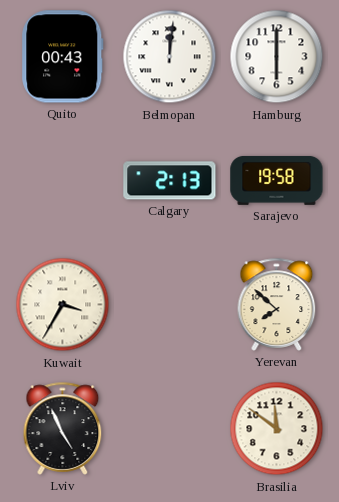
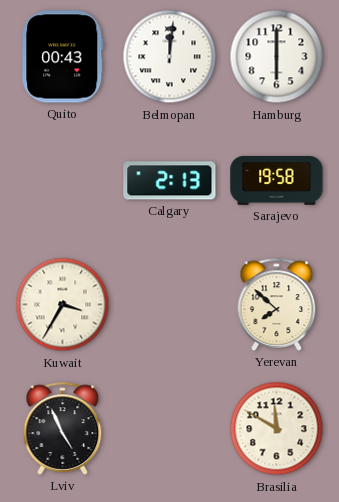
Brasilia: 11:51 -> 11:50
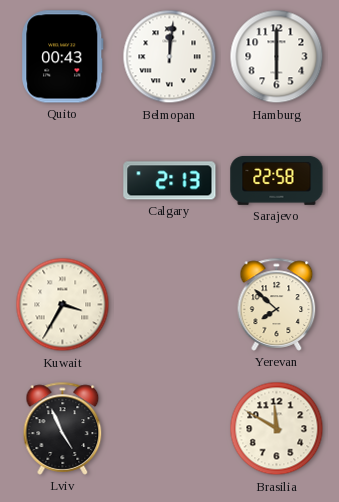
Sarajevo: 19:58 -> 22:58
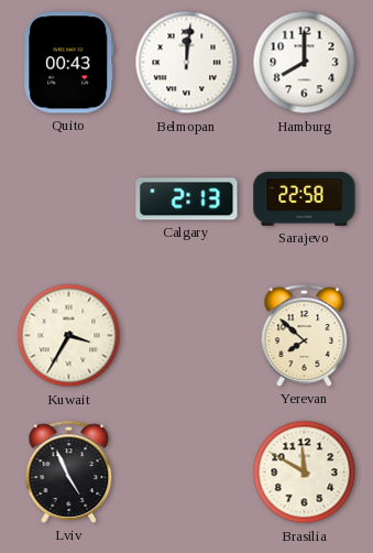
Hamburg: 6:00 -> 8:00
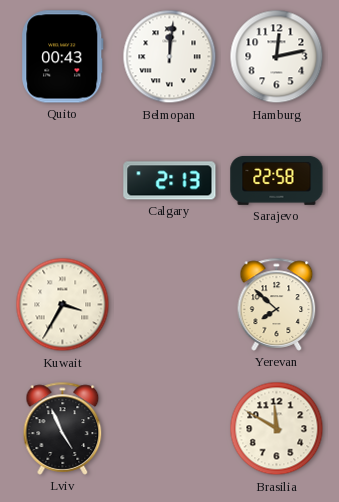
Hamburg: 8:00 -> 12:13
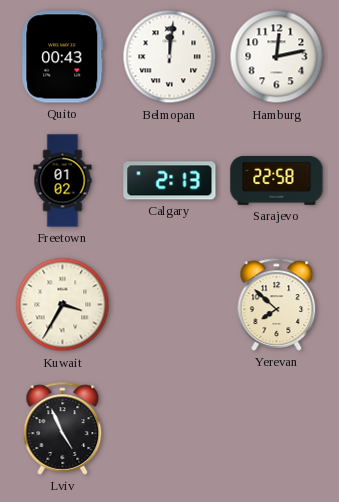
Freetown: none -> 01:02
Brasilia: 11:50 -> none
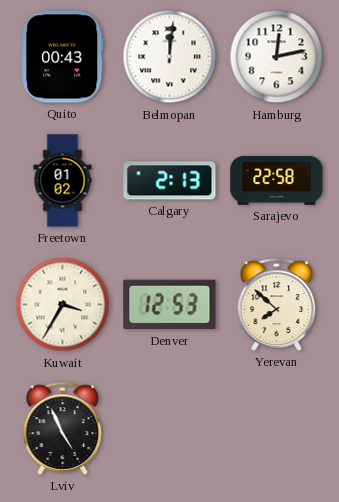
Denver: none -> 12:53
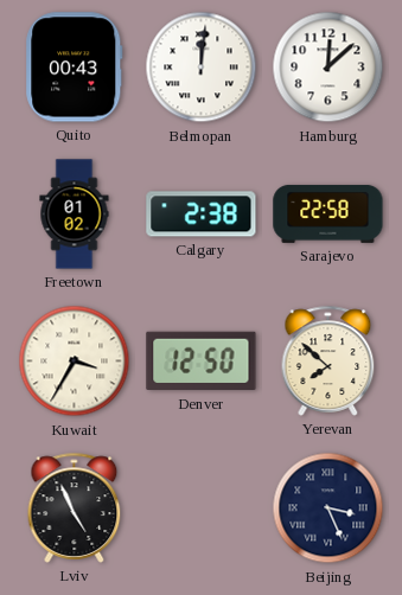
Hamburg: 12:13 -> 12:08
Calgary: 2:13 -> 2:38
Denver: 12:53 -> 12:50
Beijing: none -> 3:26
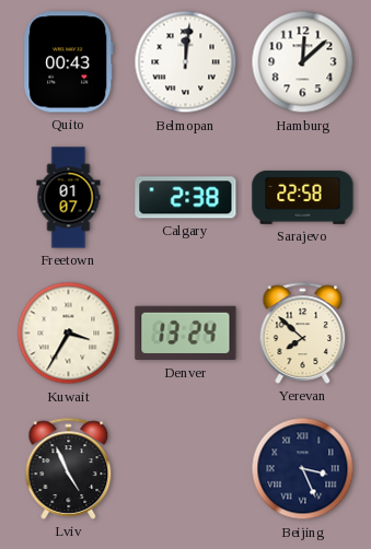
Freetown: 01:02 -> 01:07
Denver: 12:50 -> 13:24
